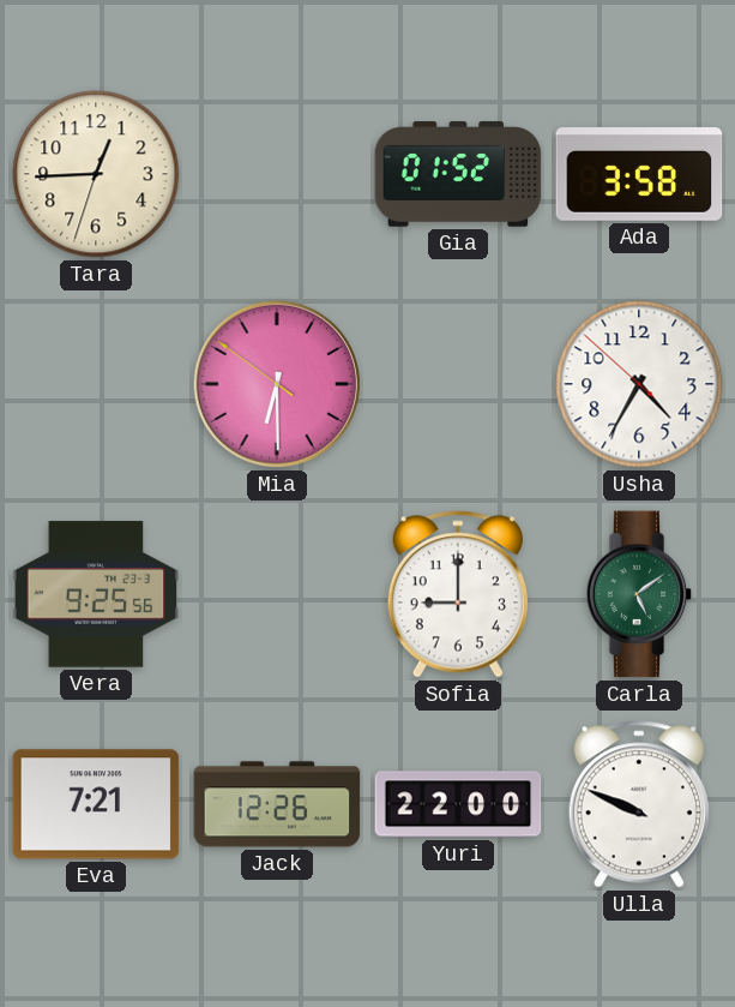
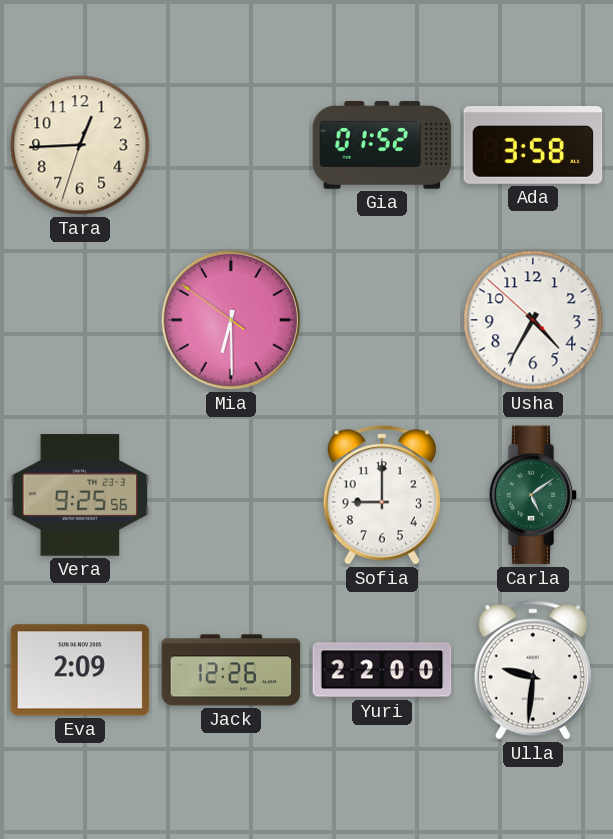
Eva: 7:21 -> 2:09
Ulla: 9:49 -> 9:31
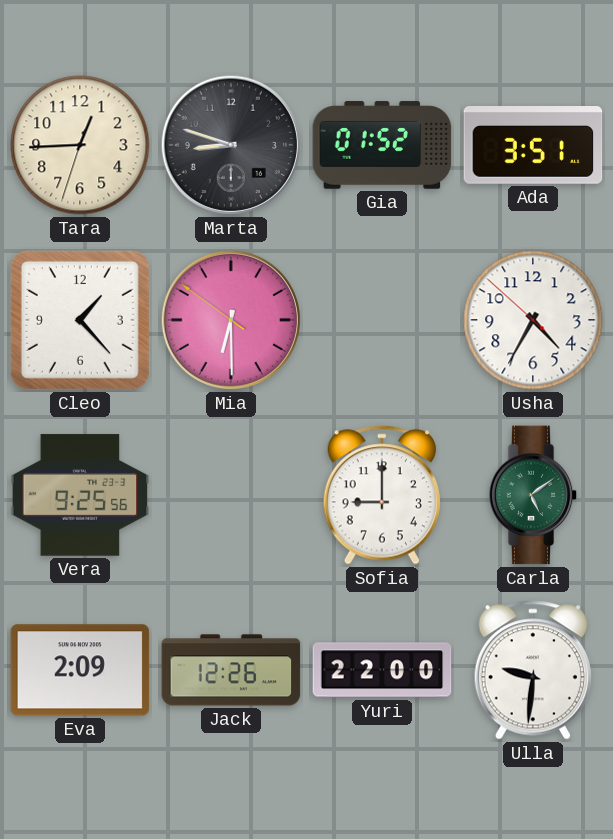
Marta: none -> 8:48
Ada: 3:58 -> 3:51
Cleo: none -> 1:23
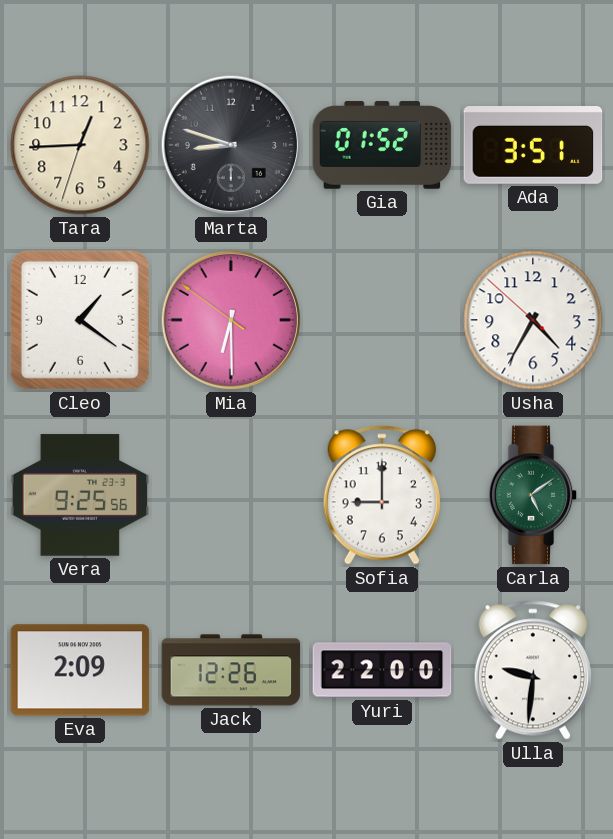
Cleo: 1:23 -> 1:21
